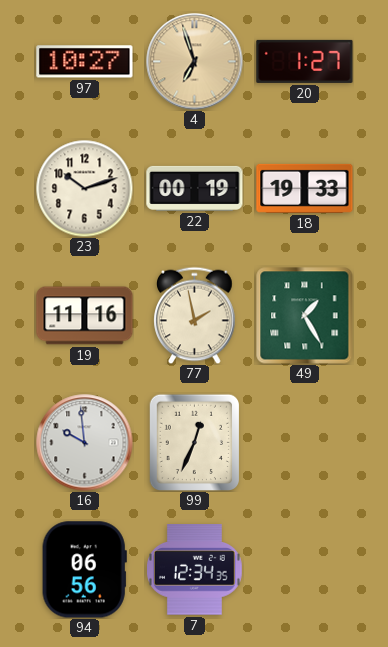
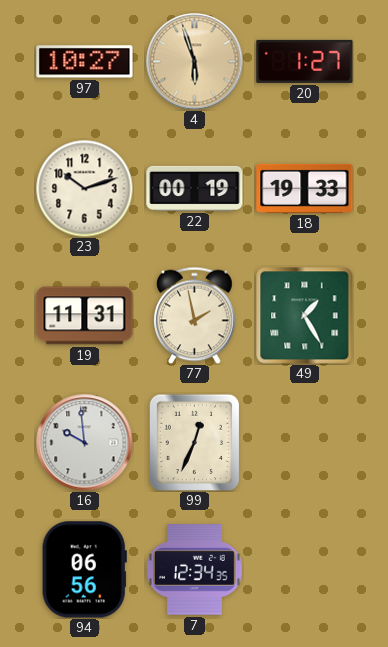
4: 6:57 -> 5:57
19: 11:16 -> 11:31
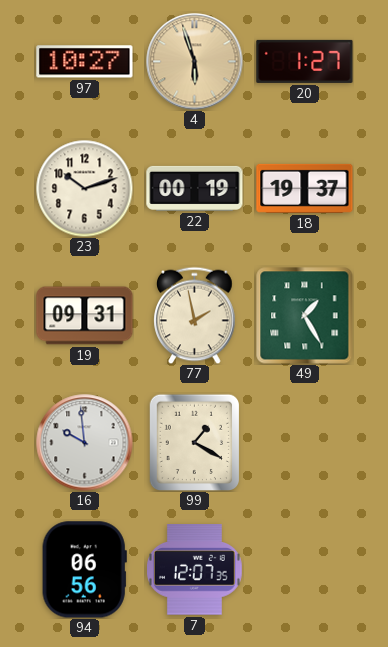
18: 19:33 -> 19:37
19: 11:31 -> 09:31
99: 12:34 -> 1:20
7: 12:34 -> 12:07
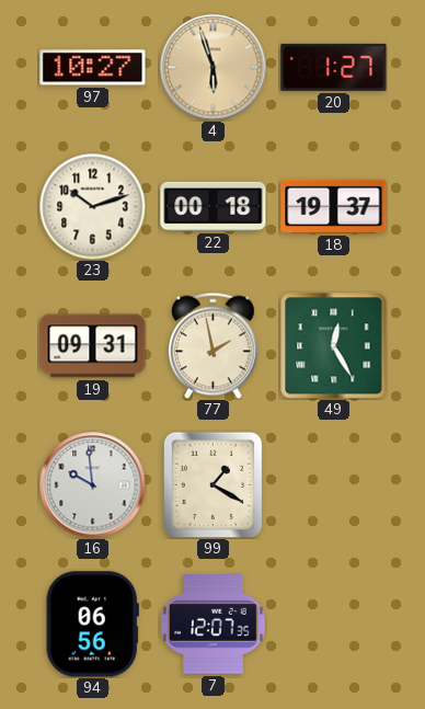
22: 00:19 -> 00:18
49: 1:25 -> 12:25
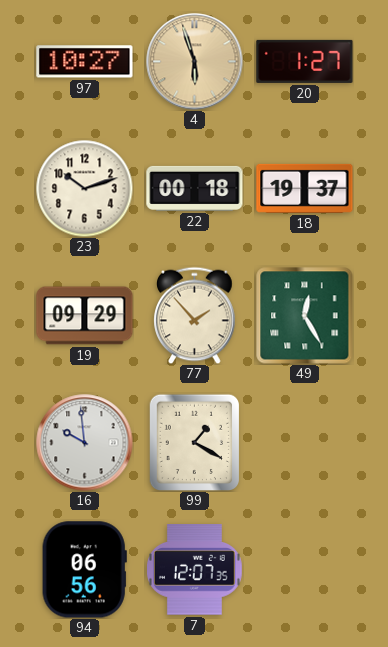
19: 09:31 -> 09:29
77: 1:58 -> 1:53
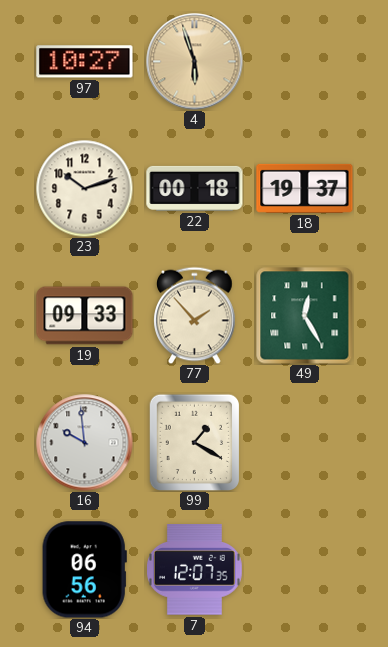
20: 1:27 -> none
19: 09:29 -> 09:33
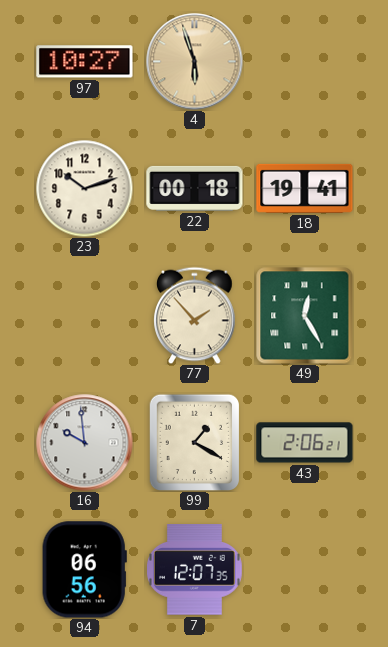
18: 19:37 -> 19:41
19: 09:33 -> none
43: none -> 2:06
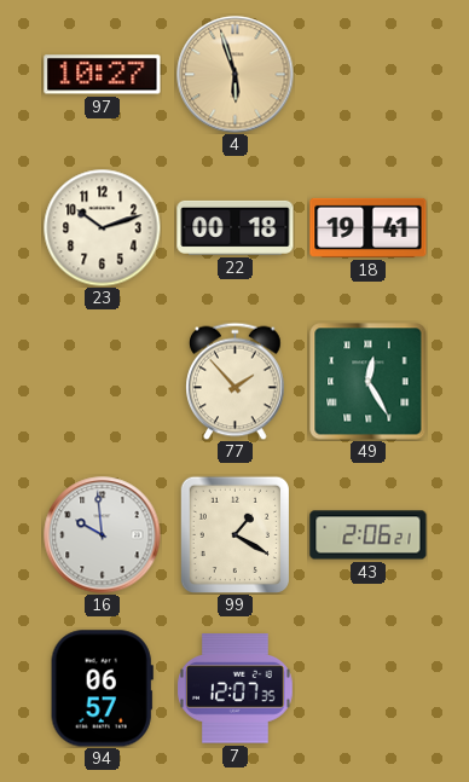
94: 06:56 -> 06:57
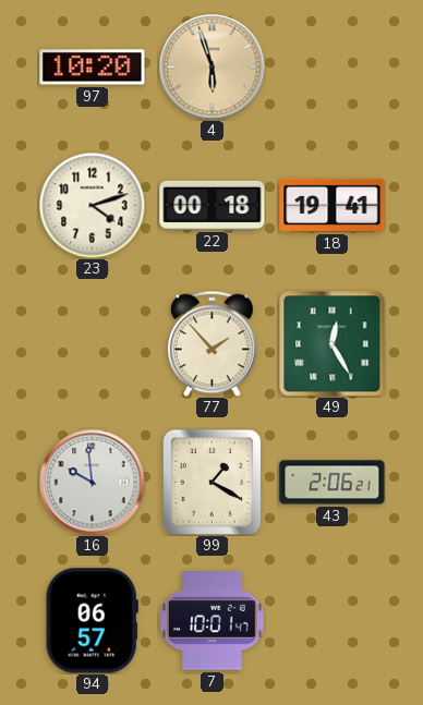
97: 10:27 -> 10:20
23: 10:12 -> 4:12
7: 12:07 -> 10:01
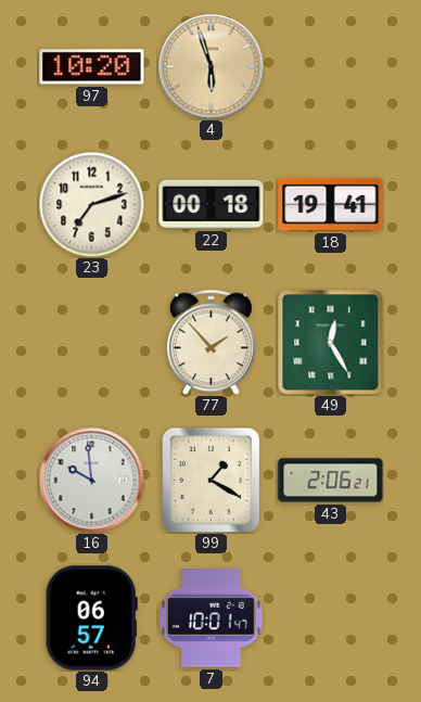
23: 4:12 -> 7:12
